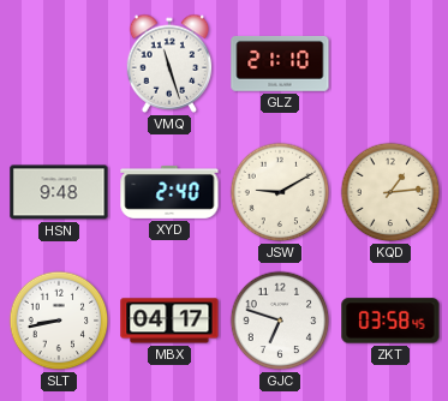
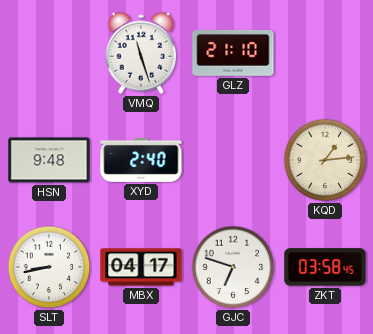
JSW: 9:10 -> none
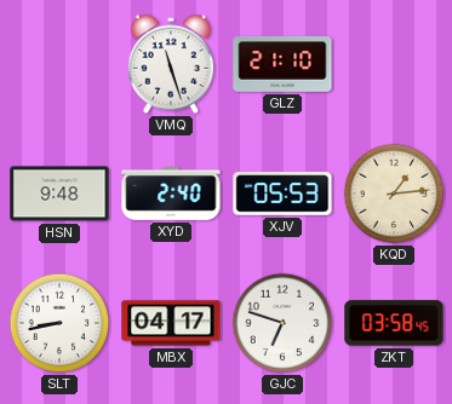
XJV: none -> 05:53
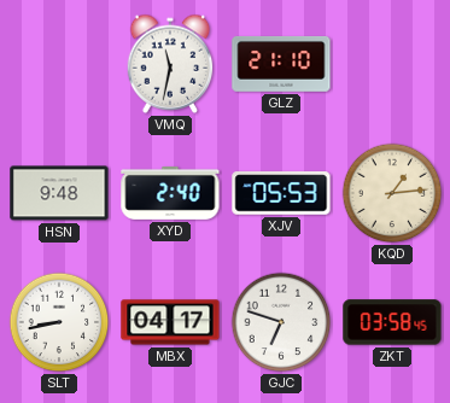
VMQ: 11:27 -> 11:32
